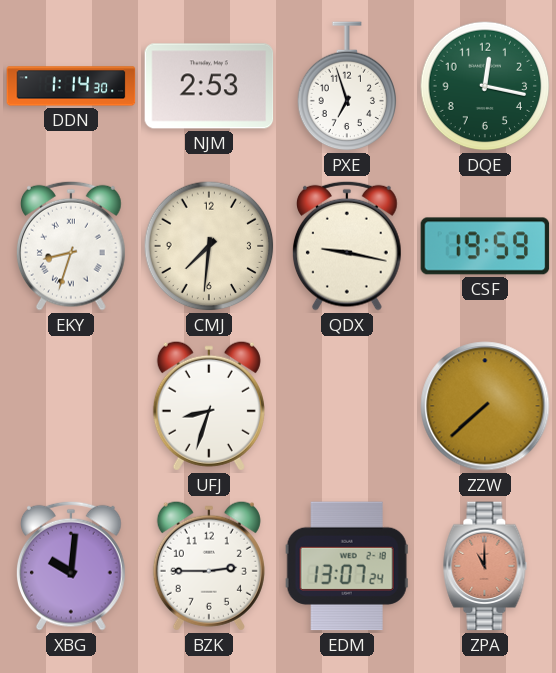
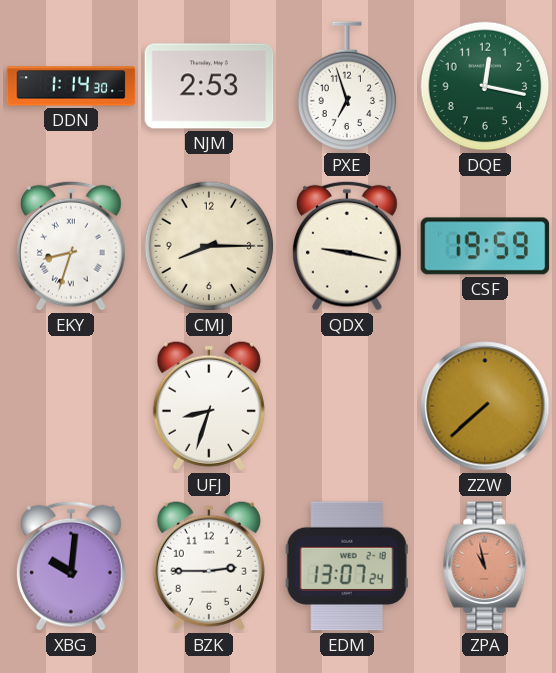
CMJ: 7:31 -> 8:15
ZPA: 11:00 -> 10:58
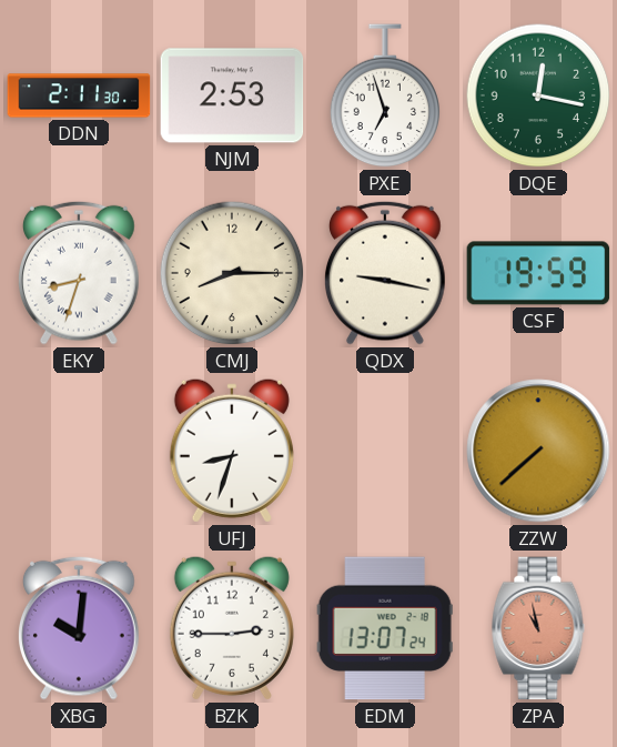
DDN: 1:14 -> 2:11
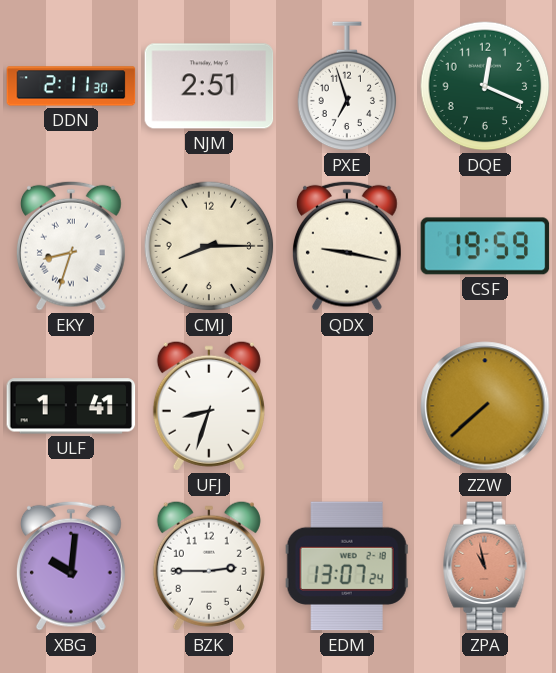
NJM: 2:53 -> 2:51
DQE: 12:17 -> 12:19
ULF: none -> 1:41
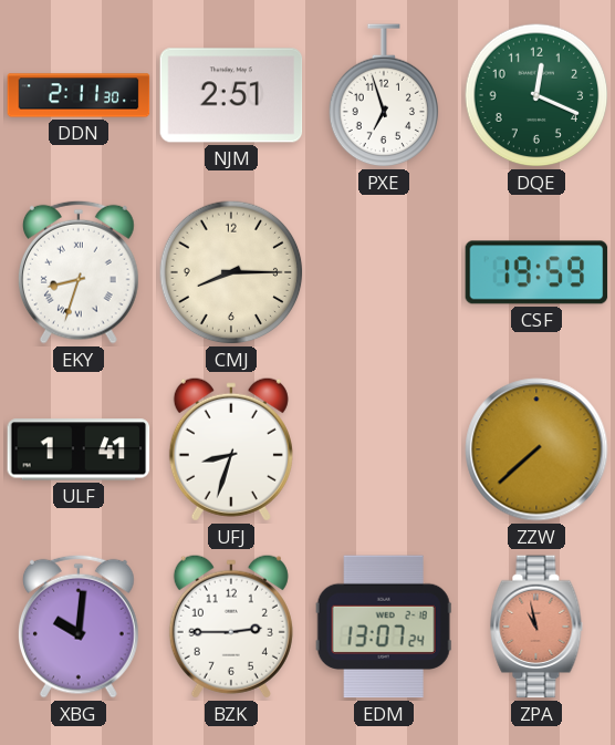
QDX: 9:17 -> none
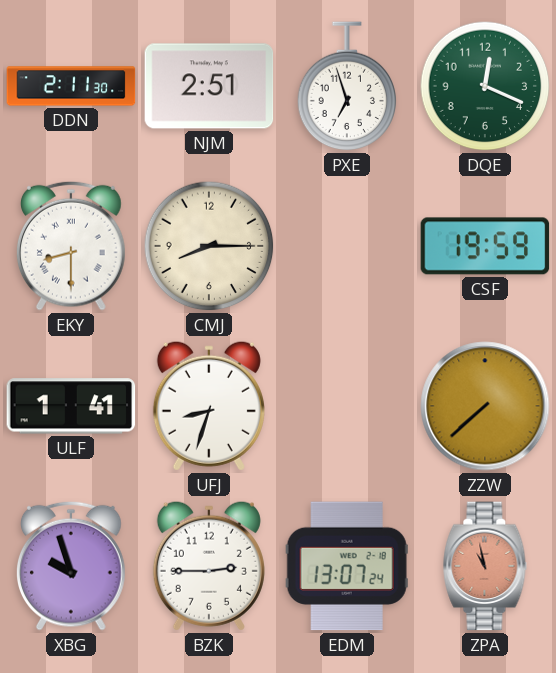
EKY: 8:33 -> 8:30
XBG: 10:01 -> 9:57
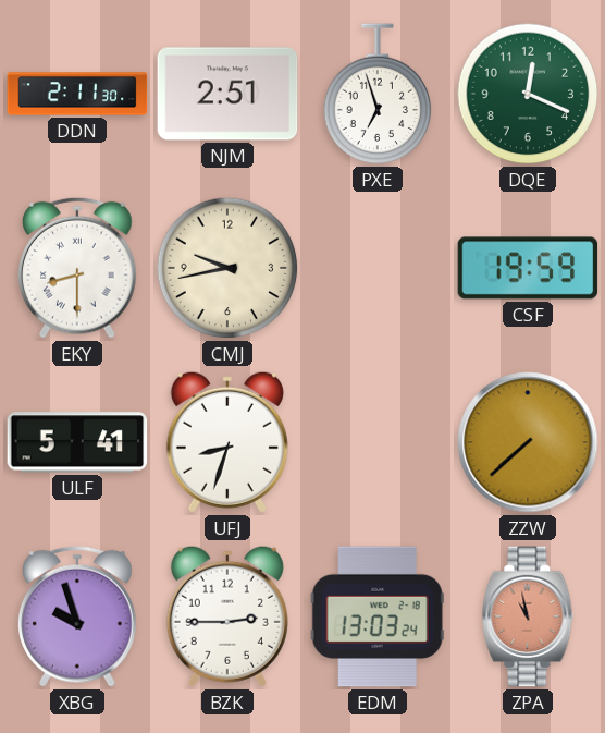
CMJ: 8:15 -> 9:43
ULF: 1:41 -> 5:41
EDM: 13:07 -> 13:03
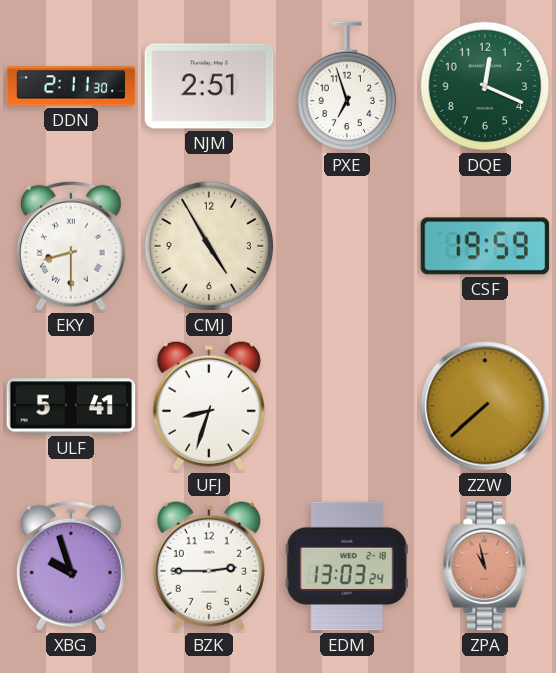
CMJ: 9:43 -> 4:55
